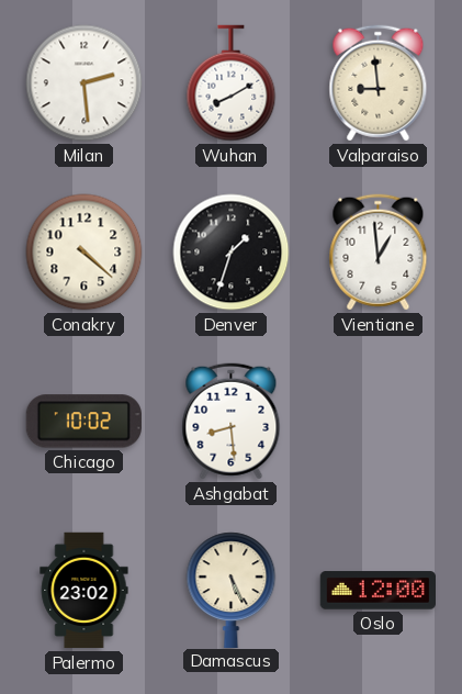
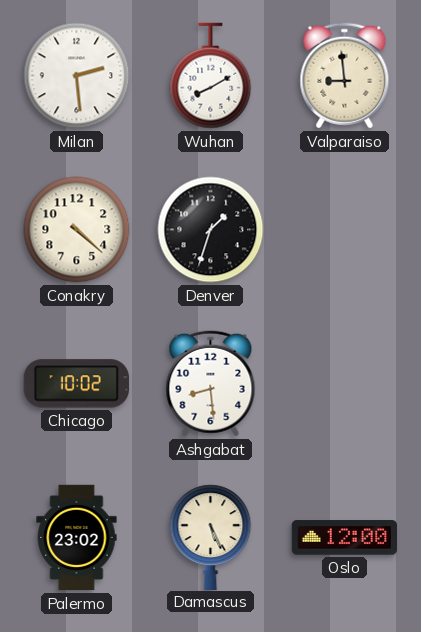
Vientiane: 12:59 -> none
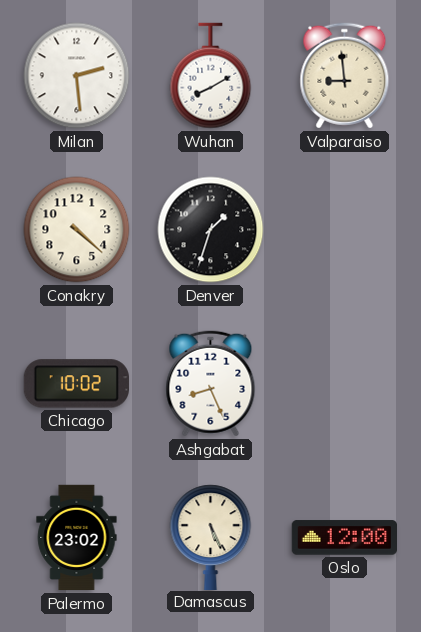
Ashgabat: 8:29 -> 8:26
